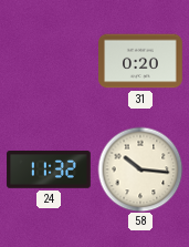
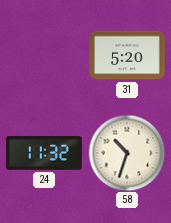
31: 0:20 -> 5:20
58: 10:16 -> 10:33
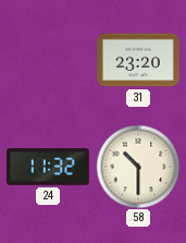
31: 5:20 -> 23:20
58: 10:33 -> 10:30
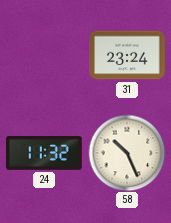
31: 23:20 -> 23:24
58: 10:30 -> 10:26
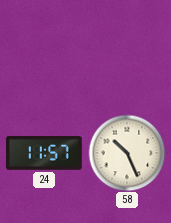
31: 23:24 -> none
24: 11:32 -> 11:57
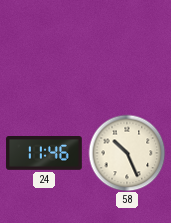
24: 11:57 -> 11:46
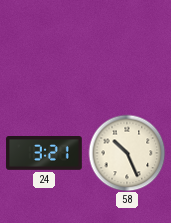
24: 11:46 -> 3:21
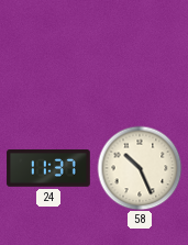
24: 3:21 -> 11:37
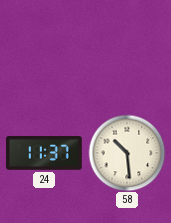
58: 10:26 -> 10:29
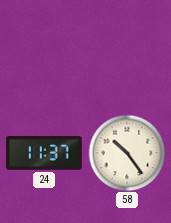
58: 10:29 -> 10:24
